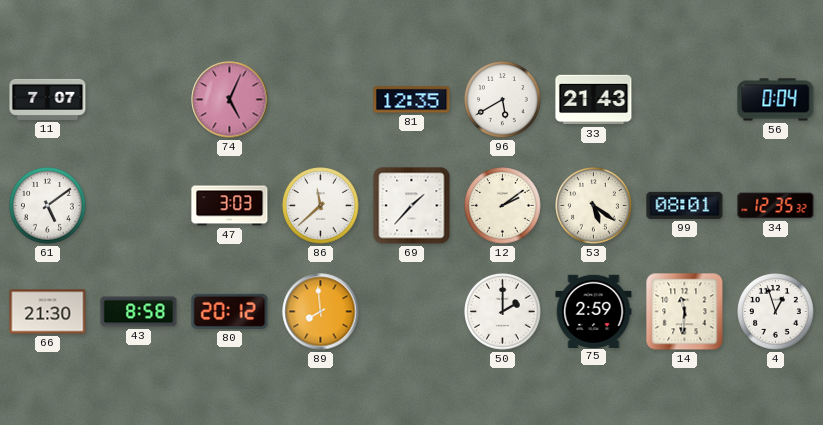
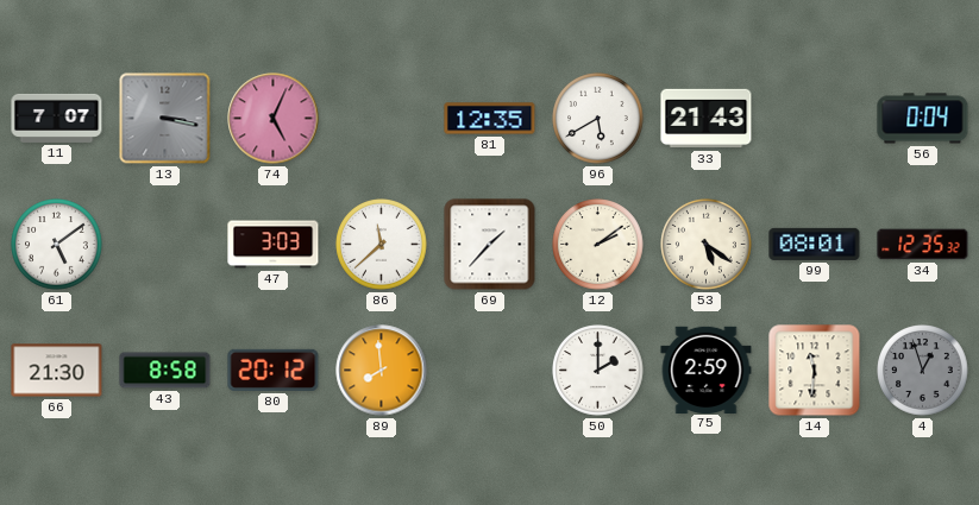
13: none -> 3:17
4 dial: white -> grey
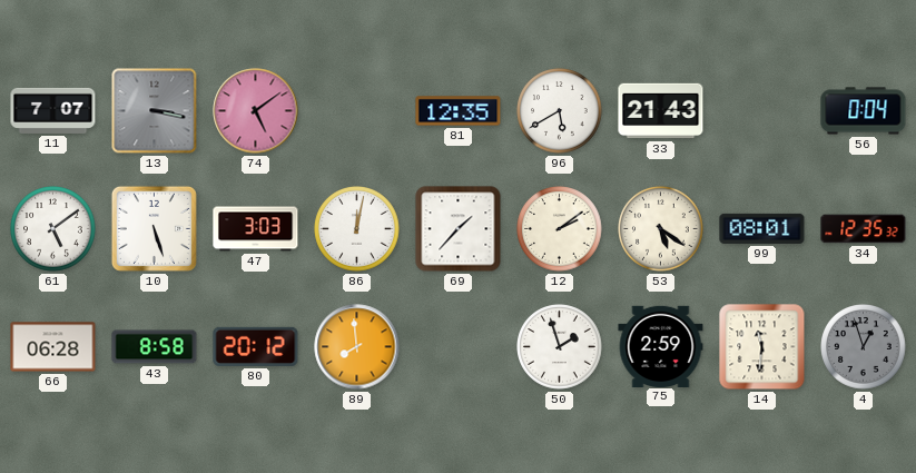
74: 5:04 -> 5:09
10: none -> 5:27
86: 11:38 -> 12:02
66: 21:30 -> 06:28
50: 2:00 -> 1:57
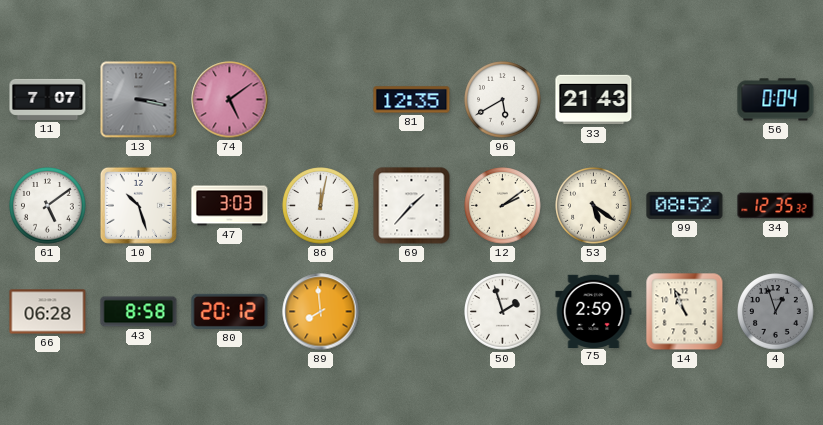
10: 5:27 -> 10:27
99: 08:01 -> 08:52
14: 11:31 -> 10:56
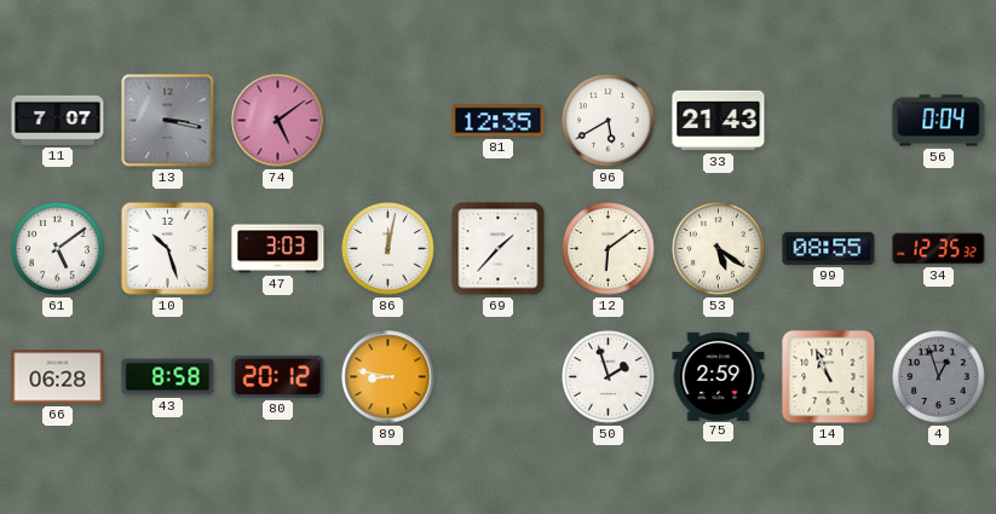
12: 2:09 -> 6:09
99: 08:52 -> 08:55
89: 7:59 -> 8:47
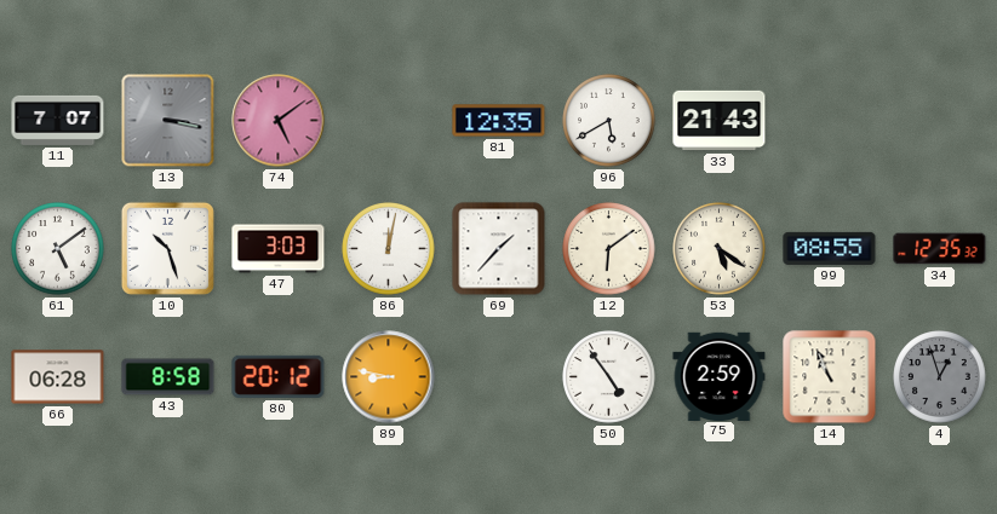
56: 0:04 -> none
50: 1:57 -> 4:54
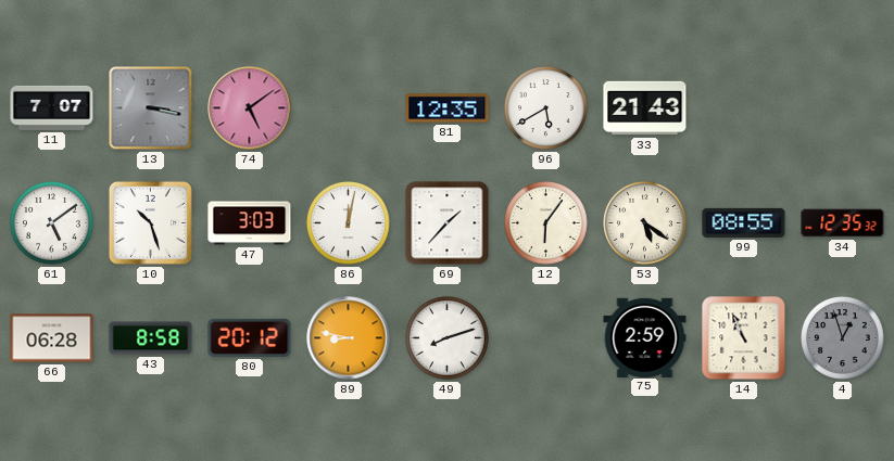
12: 6:09 -> 6:06
49: none -> 8:12
50: 4:54 -> none
